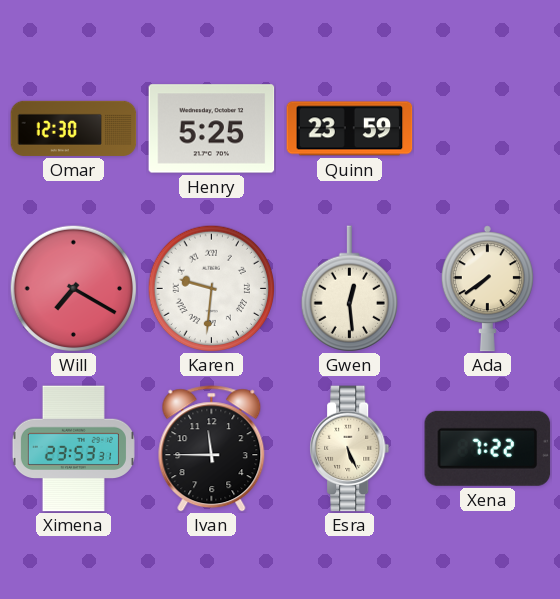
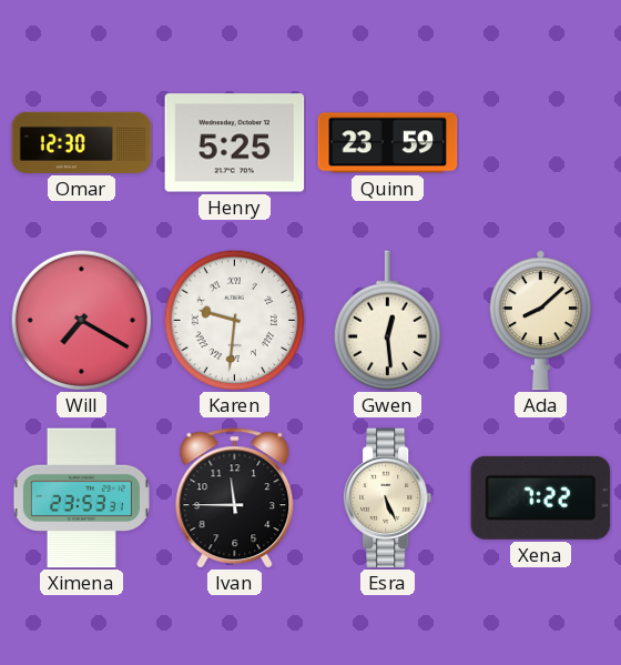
Ada: 7:39 -> 8:08
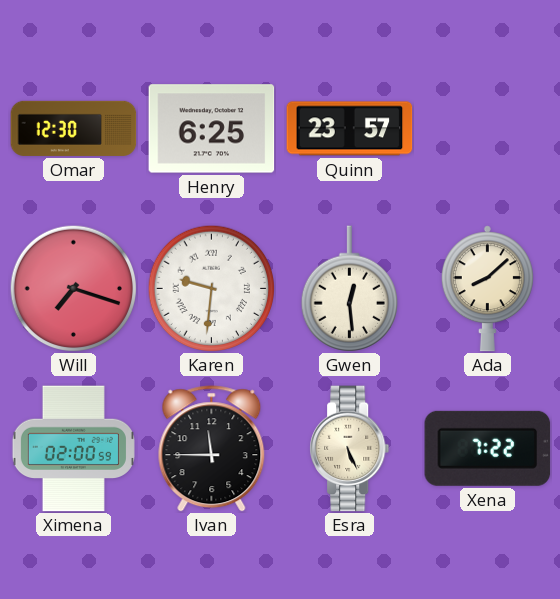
Henry: 5:25 -> 6:25
Quinn: 23:59 -> 23:57
Will: 7:20 -> 7:18
Ximena: 23:53 -> 02:00
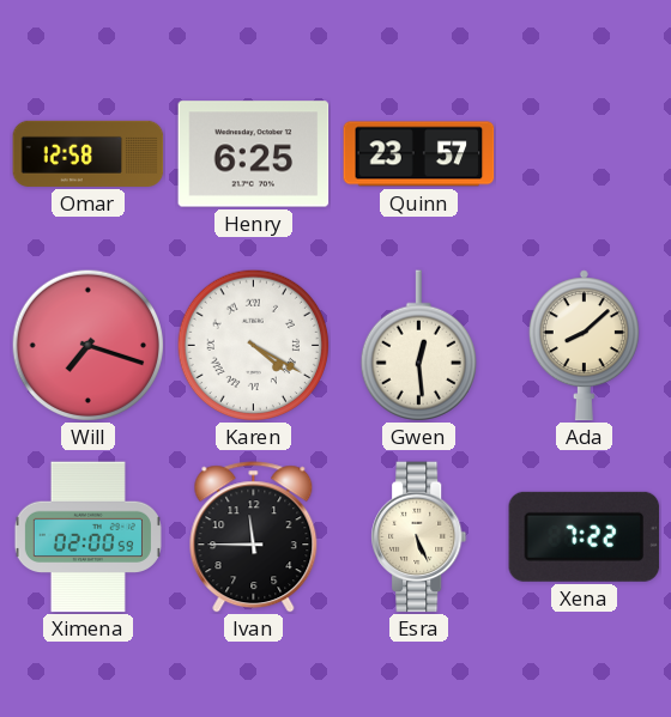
Omar: 12:30 -> 12:58
Karen: 9:31 -> 4:20
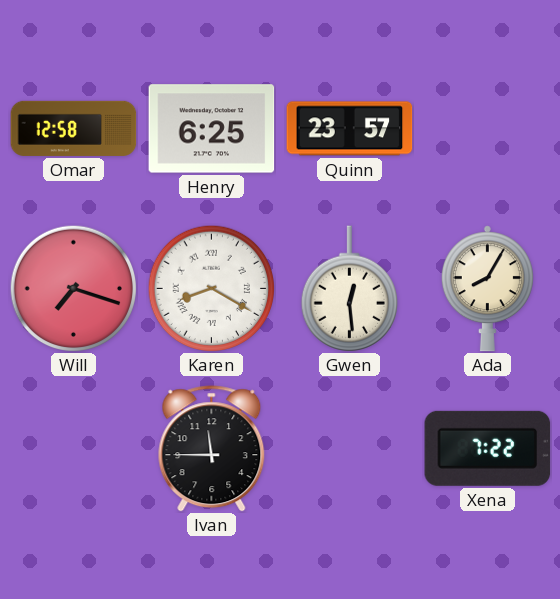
Karen: 4:20 -> 8:20
Ada: 8:08 -> 8:05
Ximena: 02:00 -> none
Esra: 5:26 -> none
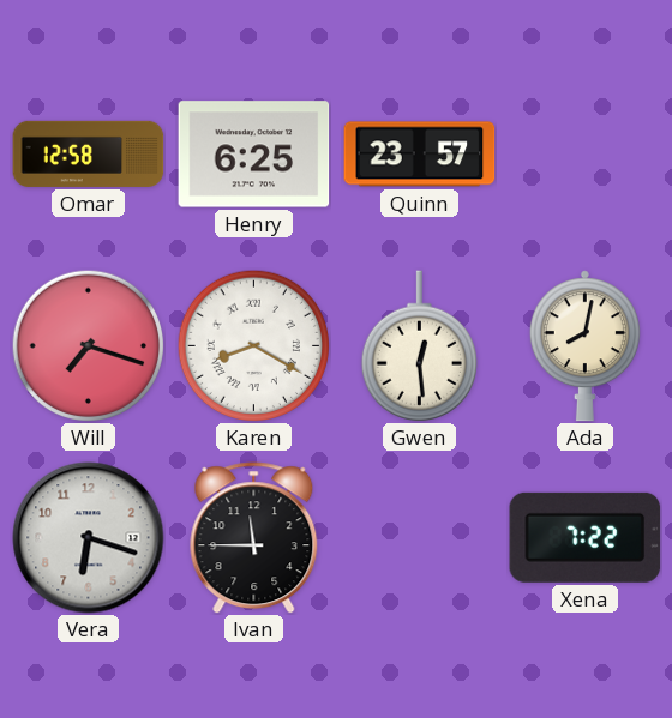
Ada: 8:05 -> 8:02
Vera: none -> 6:18
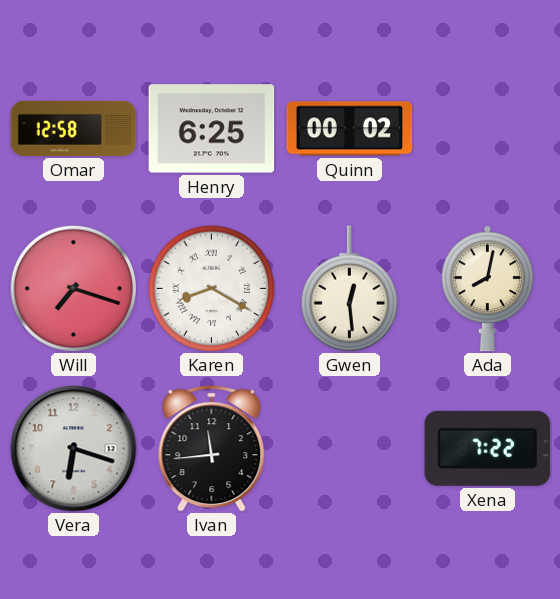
Quinn: 23:57 -> 00:02
Ivan: 11:45 -> 11:44
